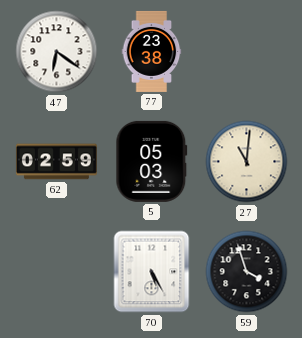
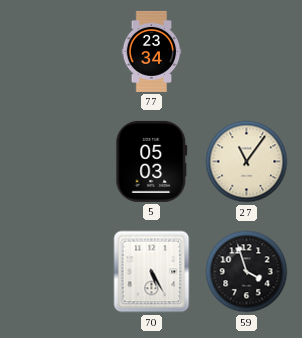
47: 6:21 -> none
77: 23:38 -> 23:34
62: 02:59 -> none
27: 11:01 -> 11:06
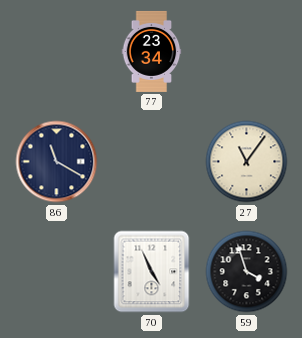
86: none -> 11:20
5: 05:03 -> none
70: 5:25 -> 4:56
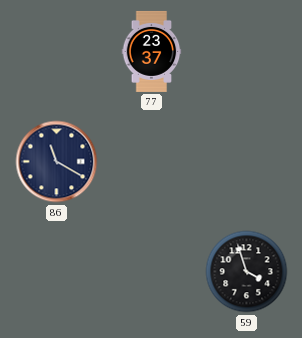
77: 23:34 -> 23:37
27: 11:06 -> none
70: 4:56 -> none
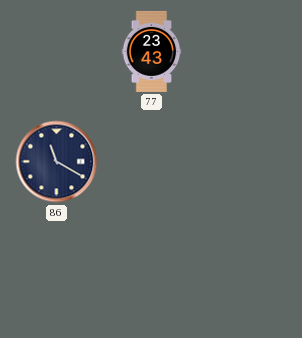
77: 23:37 -> 23:43
59: 3:57 -> none
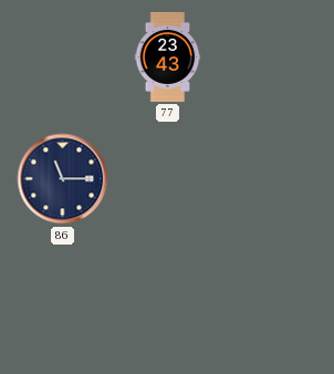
86: 11:20 -> 11:15
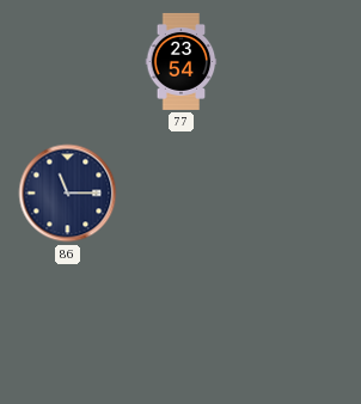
77: 23:43 -> 23:54
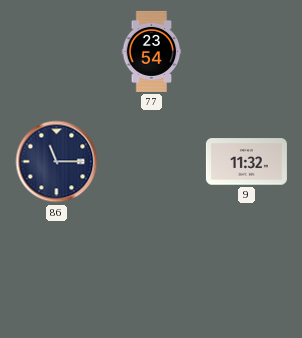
9: none -> 11:32
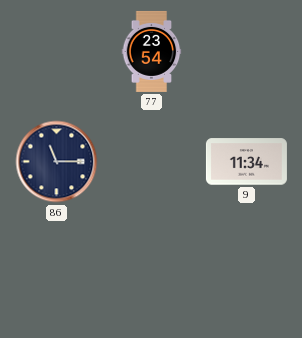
9: 11:32 -> 11:34
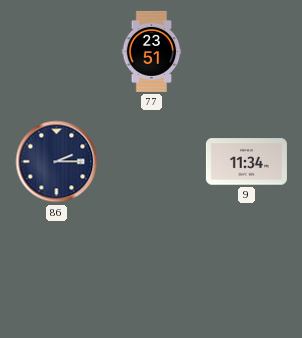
77: 23:54 -> 23:51
86: 11:15 -> 2:15
